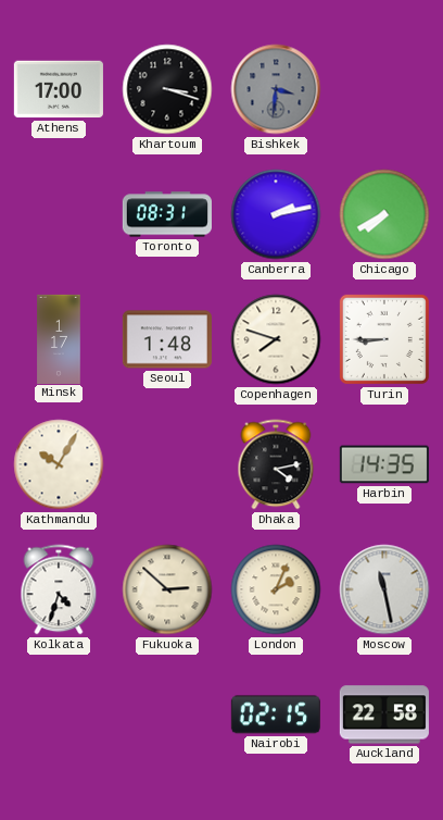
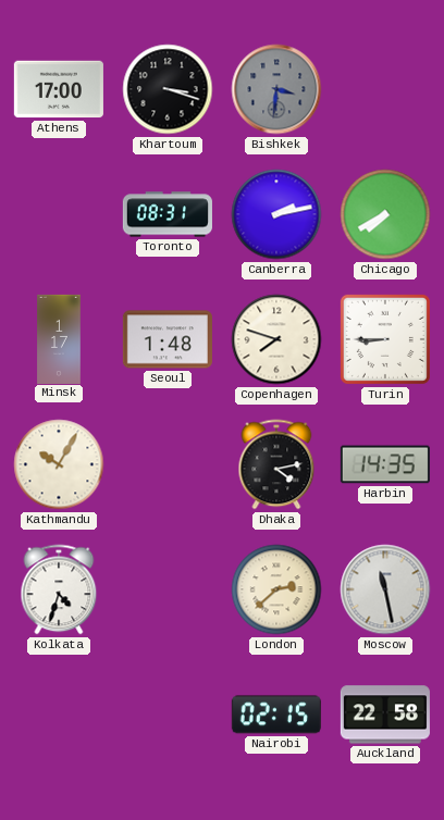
Fukuoka: 2:52 -> none
London: 2:04 -> 2:38
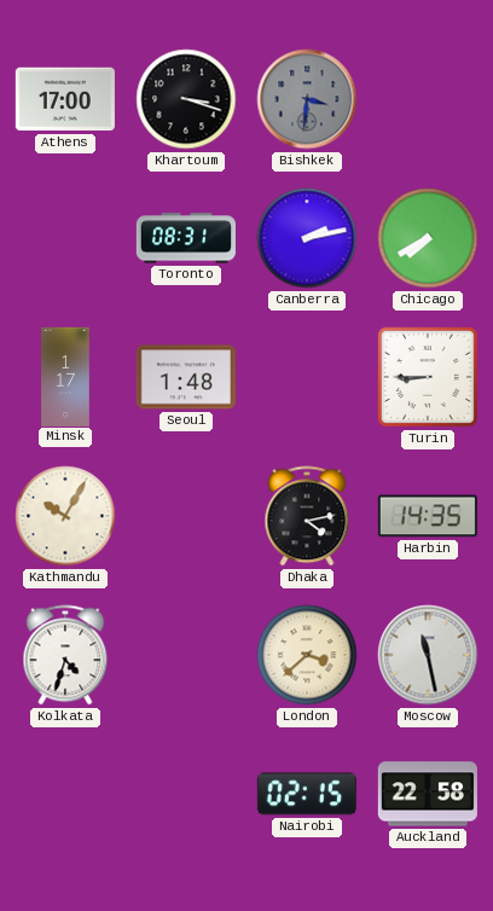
Copenhagen: 7:48 -> none
London: 2:38 -> 3:38
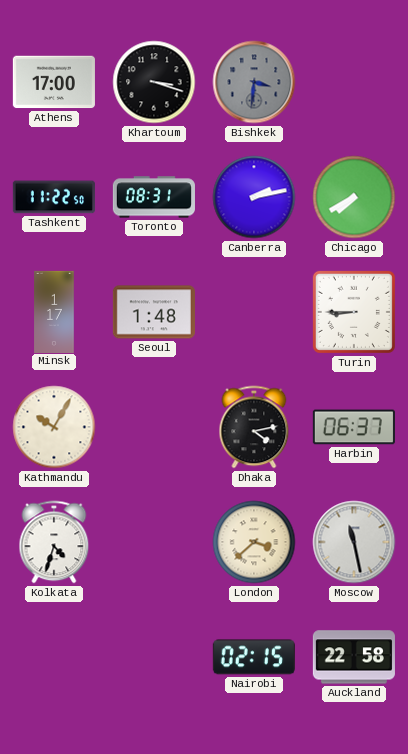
Tashkent: none -> 11:22
Harbin: 14:35 -> 06:37
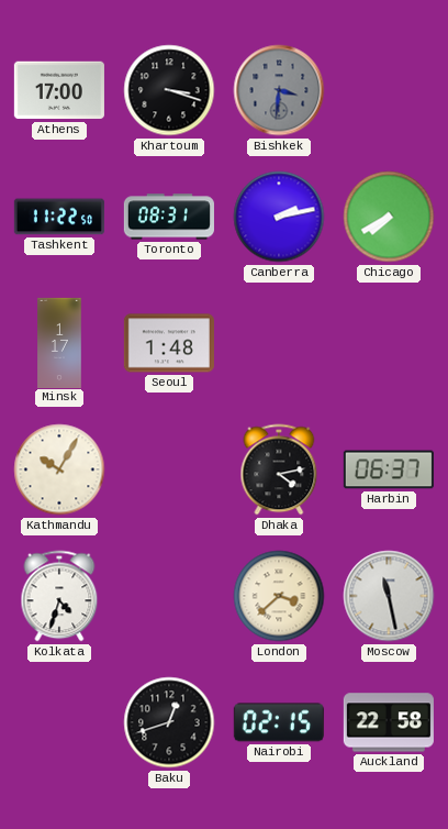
Turin: 8:45 -> none
Baku: none -> 12:42
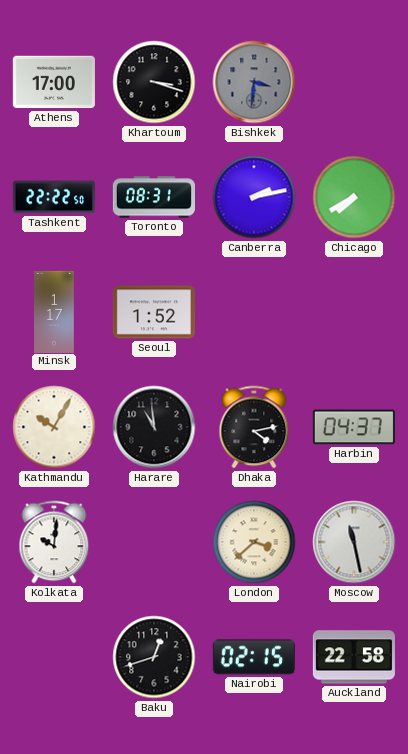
Tashkent: 11:22 -> 22:22
Seoul: 1:48 -> 1:52
Harare: none -> 10:59
Harbin: 06:37 -> 04:37
Kolkata: 4:33 -> 10:01
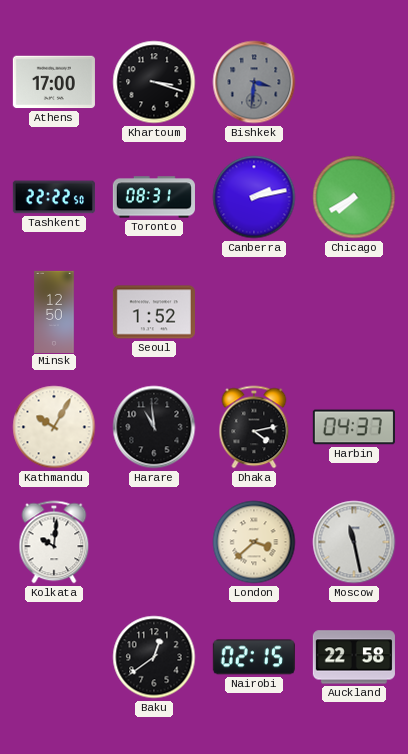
Minsk: 1:17 -> 12:50
Baku: 12:42 -> 12:39
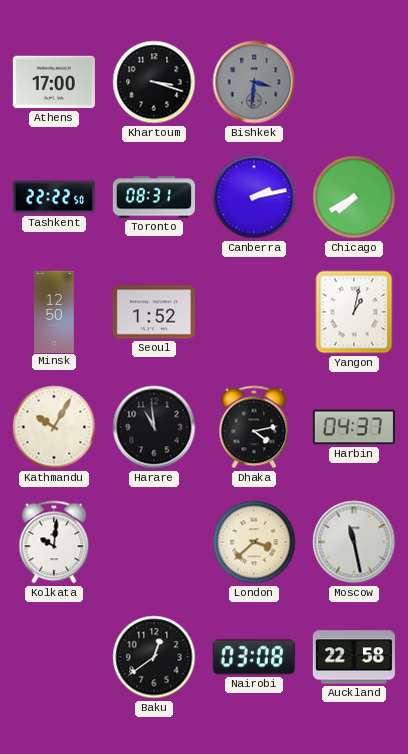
Yangon: none -> 1:02
Nairobi: 02:15 -> 03:08
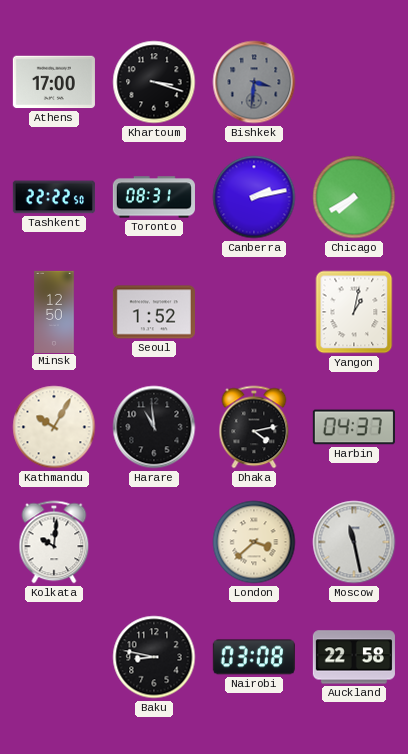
Baku: 12:39 -> 8:47
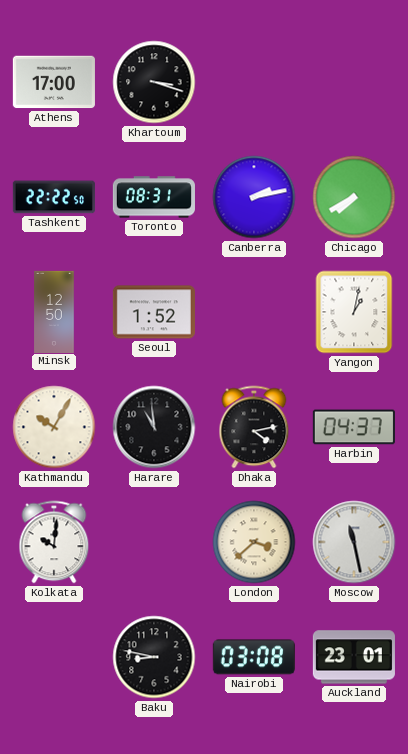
Bishkek: 3:31 -> none
Auckland: 22:58 -> 23:01
